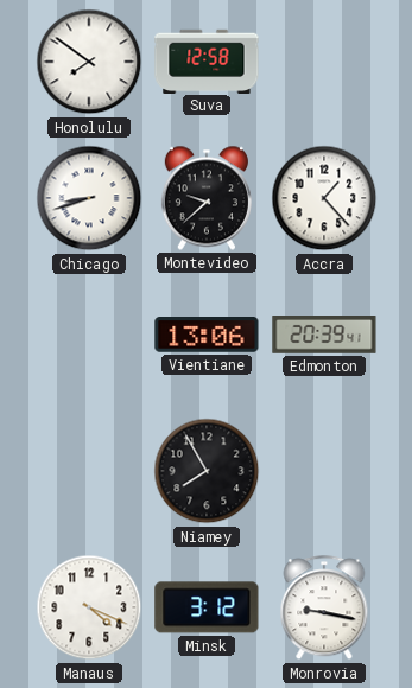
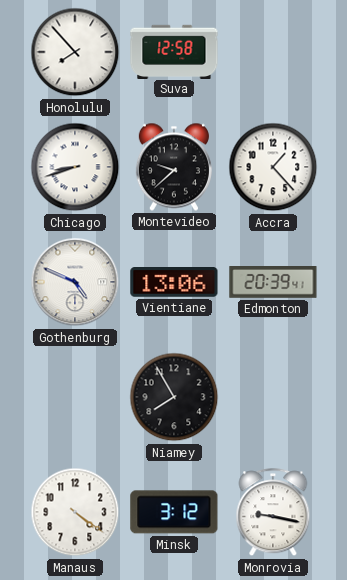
Honolulu: 7:51 -> 7:53
Gothenburg: none -> 4:49
Manaus: 4:19 -> 4:21
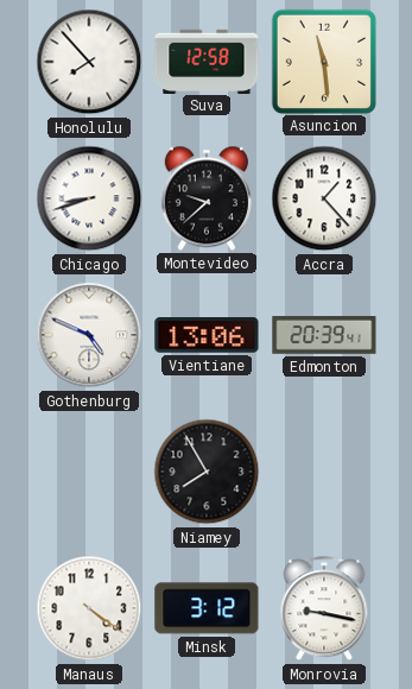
Asuncion: none -> 11:29
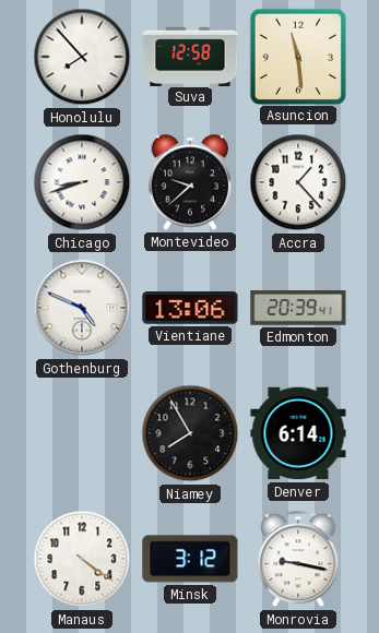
Denver: none -> 6:14
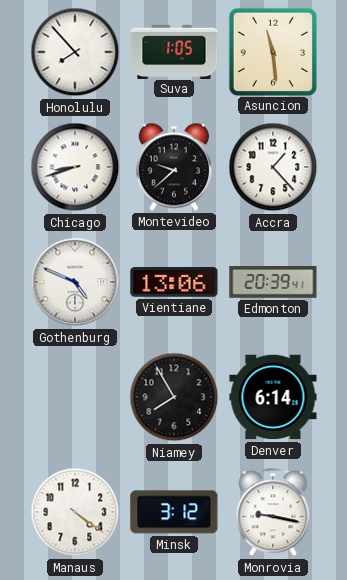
Suva: 12:58 -> 1:05
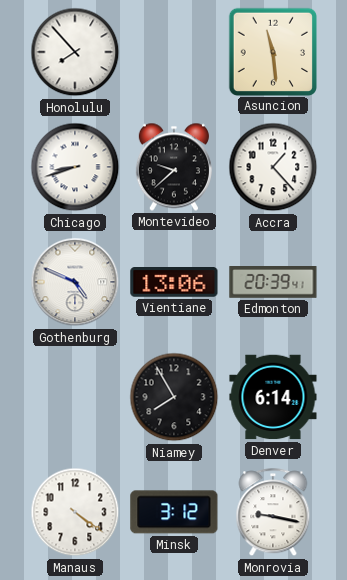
Suva: 1:05 -> none
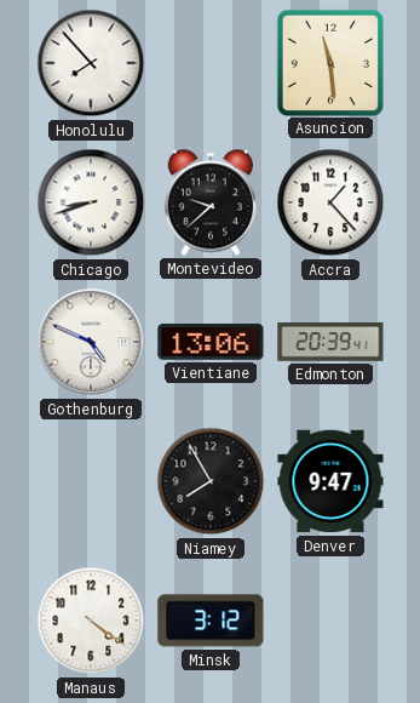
Denver: 6:14 -> 9:47
Monrovia: 9:17 -> none
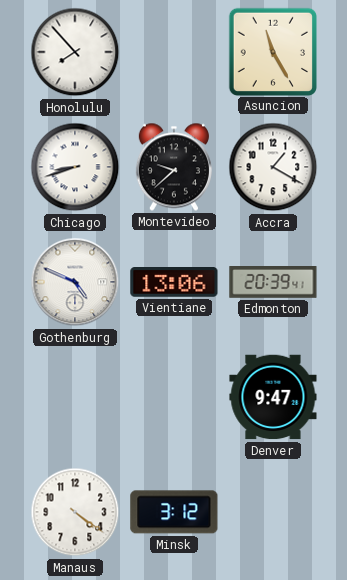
Asuncion: 11:29 -> 11:25
Accra: 1:23 -> 1:20
Niamey: 7:55 -> none
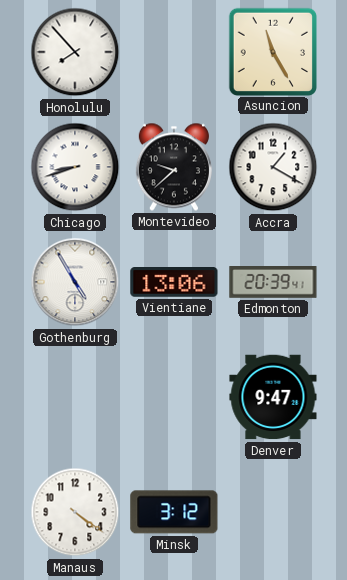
Gothenburg: 4:49 -> 4:55
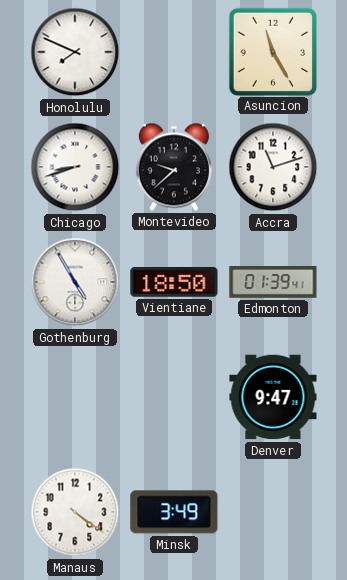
Honolulu: 7:53 -> 7:49
Accra: 1:20 -> 11:12
Vientiane: 13:06 -> 18:50
Edmonton: 20:39 -> 01:39
Minsk: 3:12 -> 3:49
